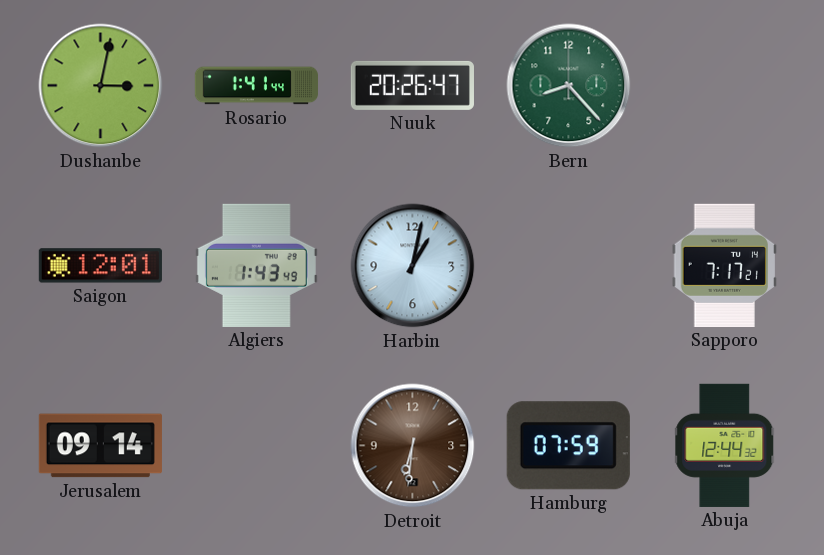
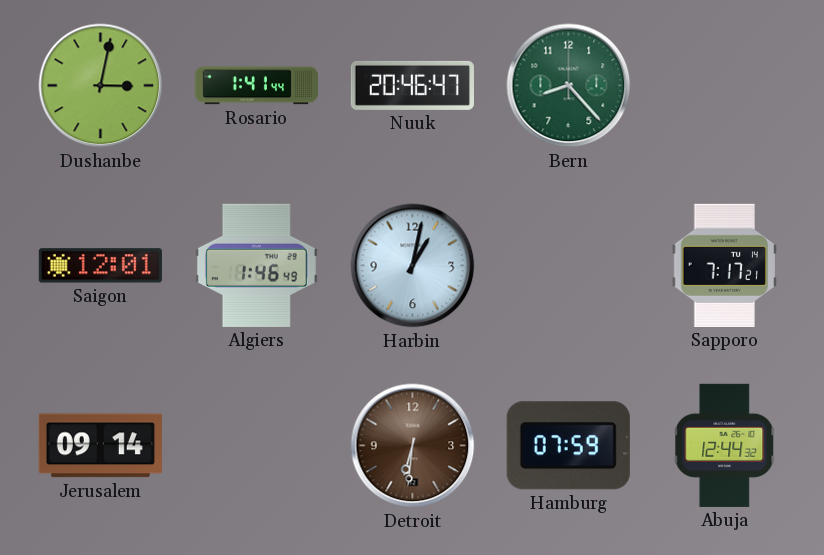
Nuuk: 20:26 -> 20:46
Algiers: 1:43 -> 1:46
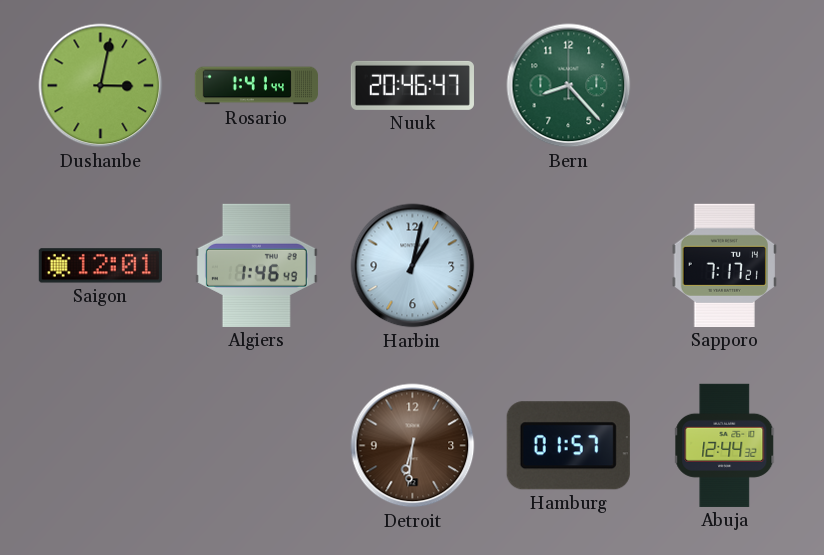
Jerusalem: 09:14 -> none
Hamburg: 07:59 -> 01:57
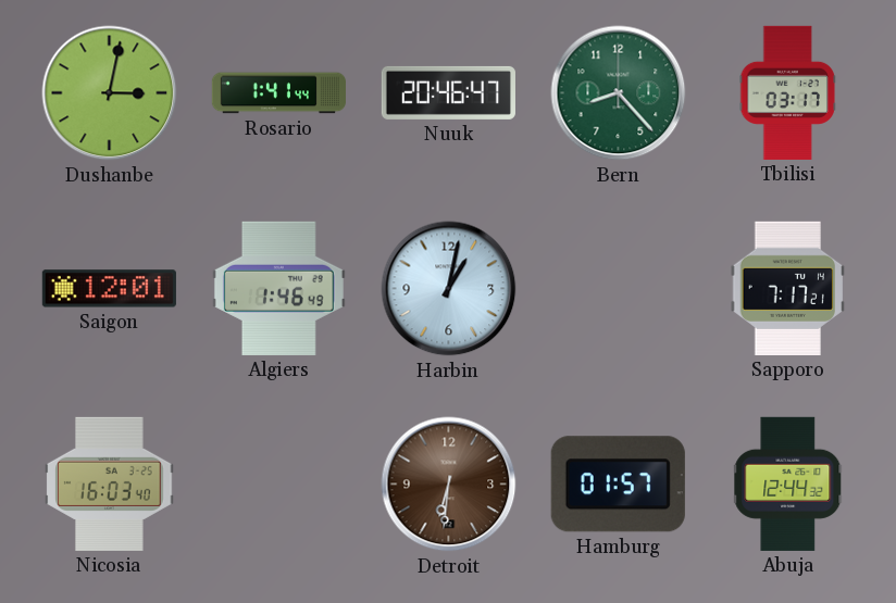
Tbilisi: none -> 03:17
Nicosia: none -> 16:03
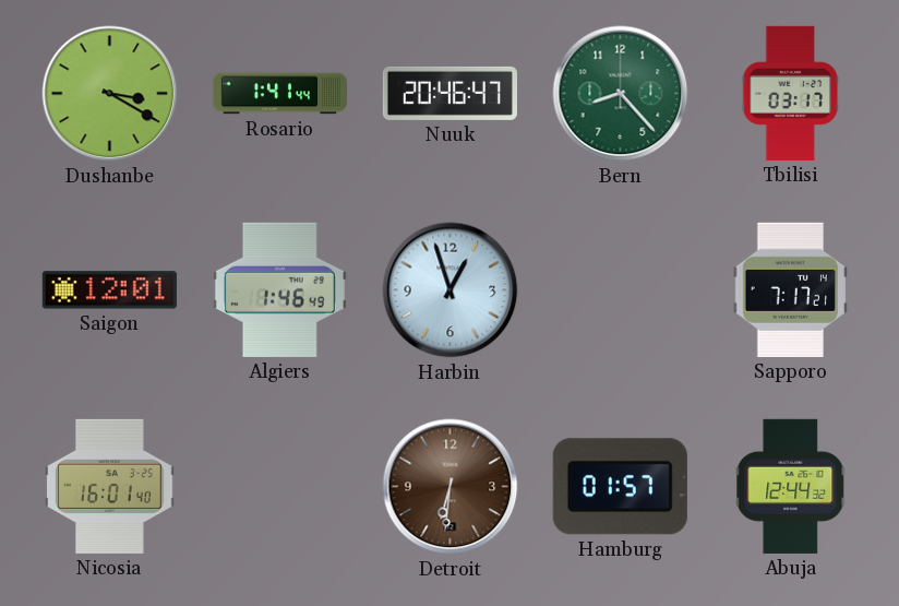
Dushanbe: 3:02 -> 3:20
Harbin: 1:02 -> 12:57
Nicosia: 16:03 -> 16:01
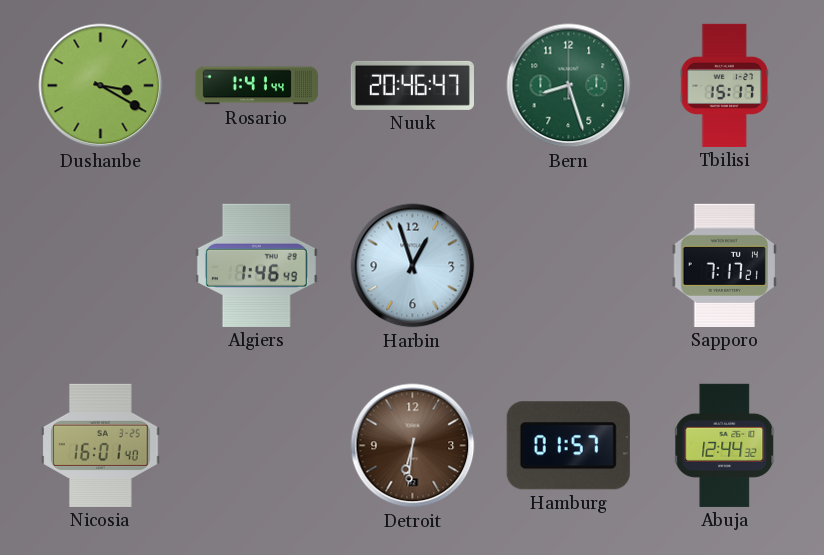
Bern: 8:23 -> 8:27
Tbilisi: 03:17 -> 15:17
Saigon: 12:01 -> none
